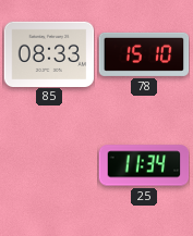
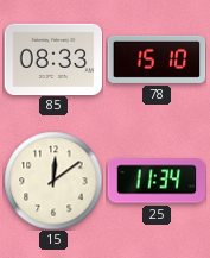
15: none -> 12:09
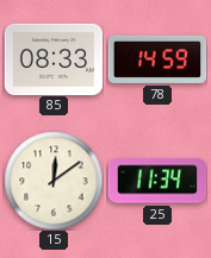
78: 15:10 -> 14:59
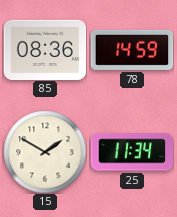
85: 08:33 -> 08:36
15: 12:09 -> 1:50
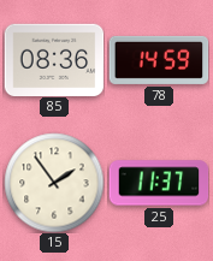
15: 1:50 -> 1:54
25: 11:34 -> 11:37
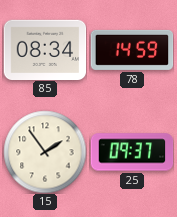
85: 08:36 -> 08:34
25: 11:37 -> 09:37
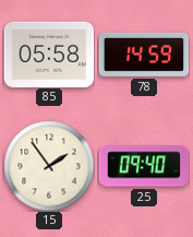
85: 08:34 -> 05:58
25: 09:37 -> 09:40
